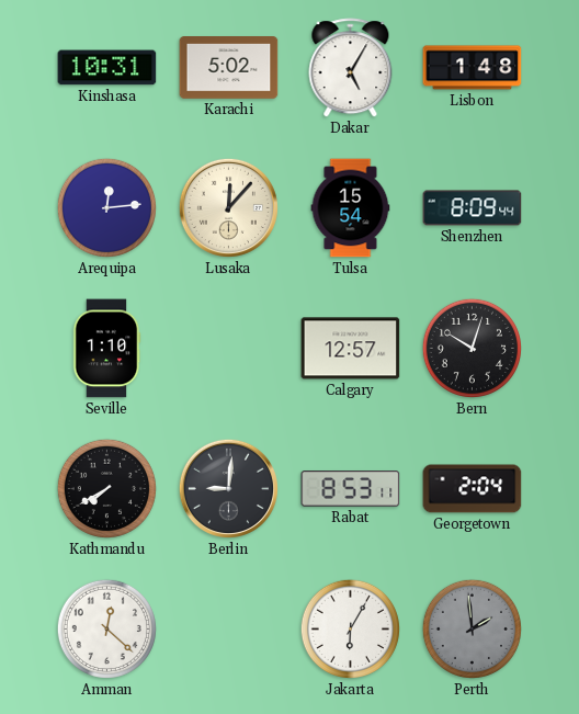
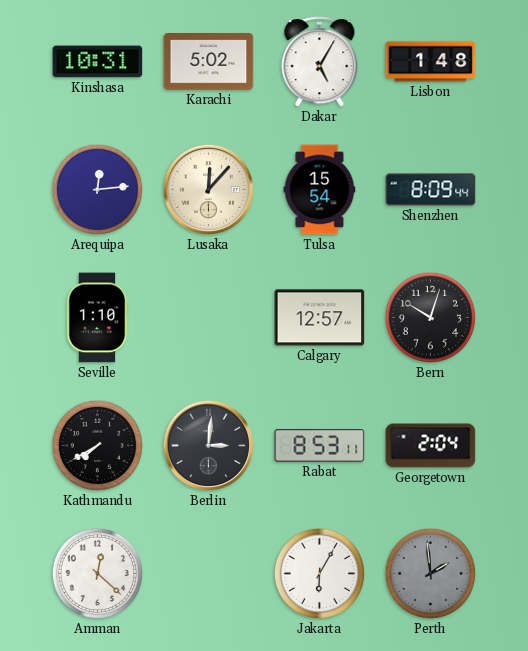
Berlin: 9:01 -> 3:01
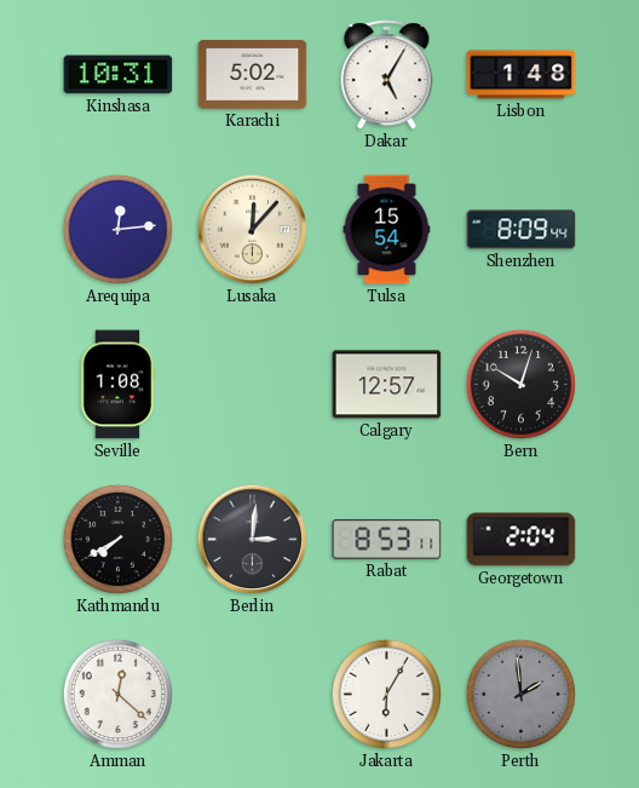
Seville: 1:10 -> 1:08
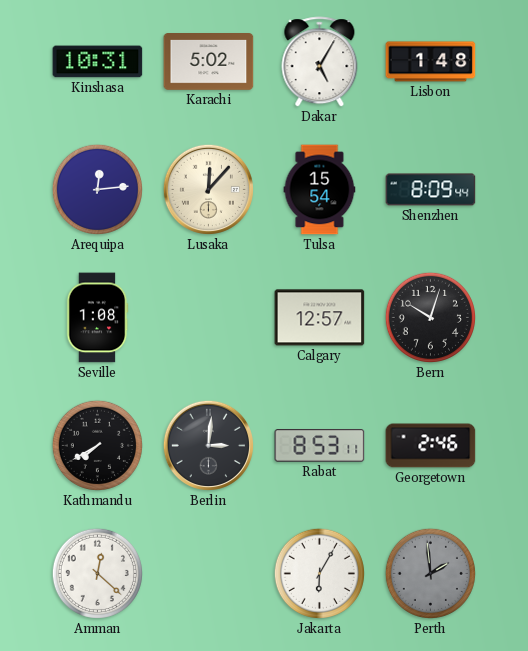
Georgetown: 2:04 -> 2:46
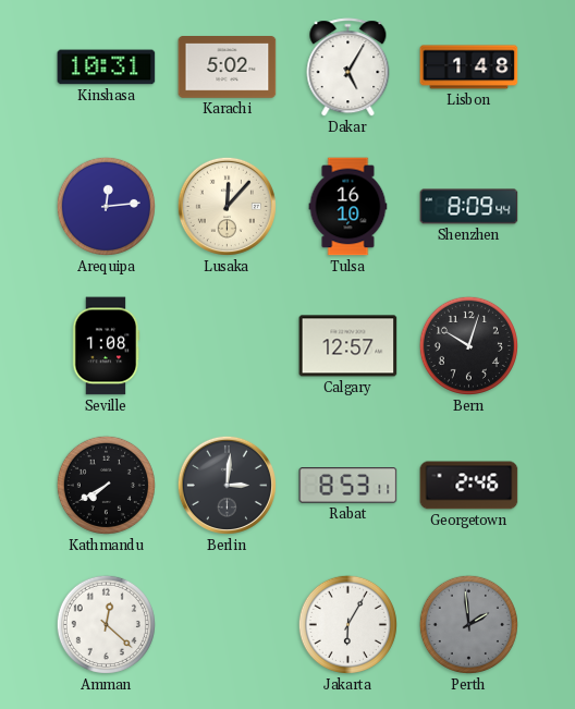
Tulsa: 15:54 -> 16:10
